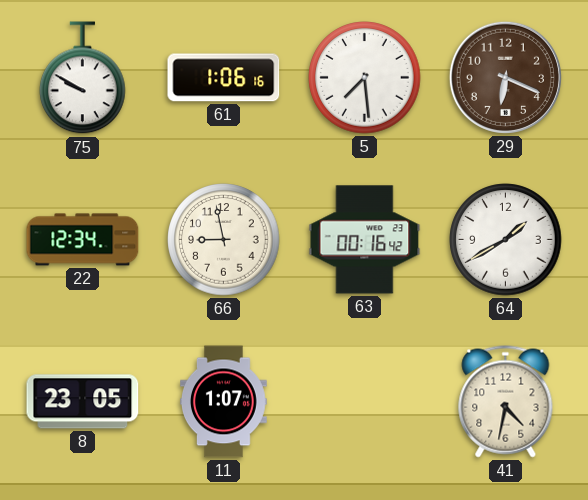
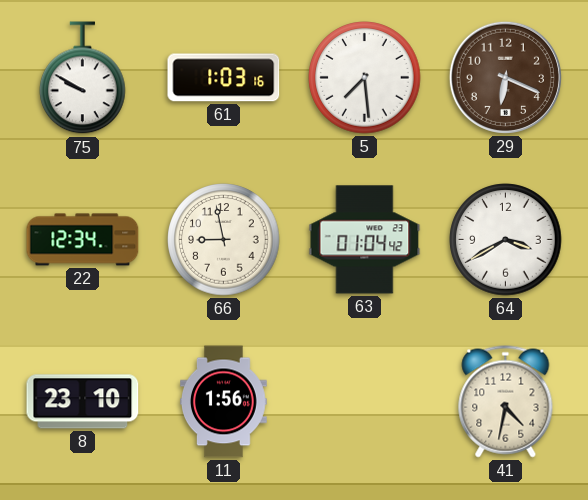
61: 1:06 -> 1:03
63: 00:16 -> 01:04
64: 1:40 -> 3:40
8: 23:05 -> 23:10
11: 1:07 -> 1:56
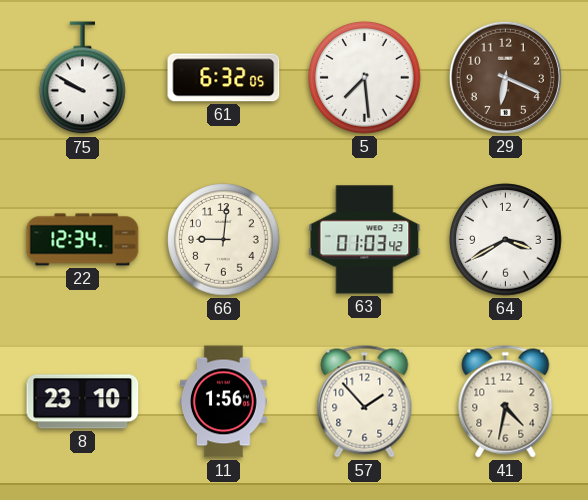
61: 1:03 -> 6:32
66: 8:58 -> 9:01
63: 01:04 -> 01:03
57: none -> 1:53
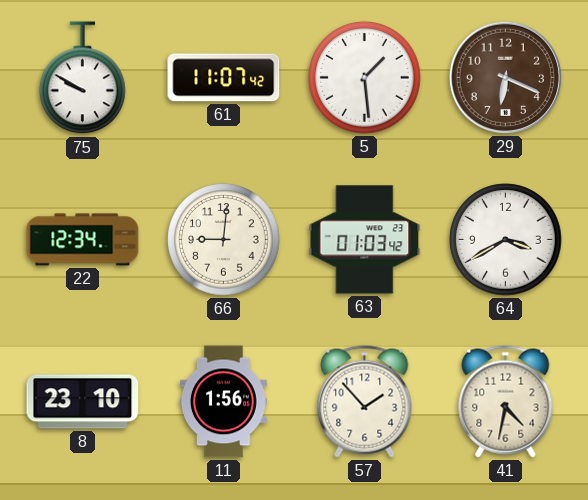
61: 6:32 -> 11:07
5: 7:29 -> 1:29
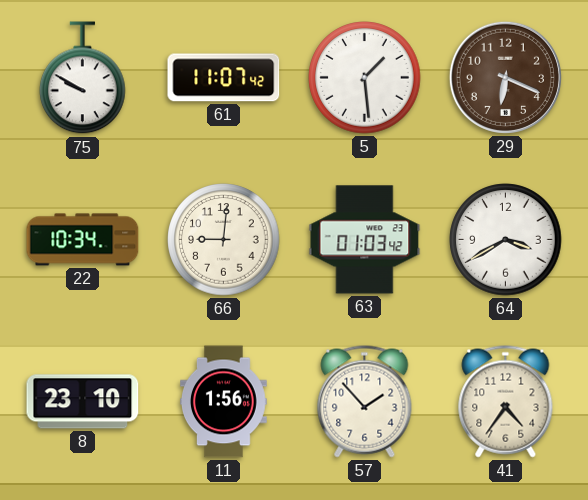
22: 12:34 -> 10:34
41: 4:32 -> 4:36
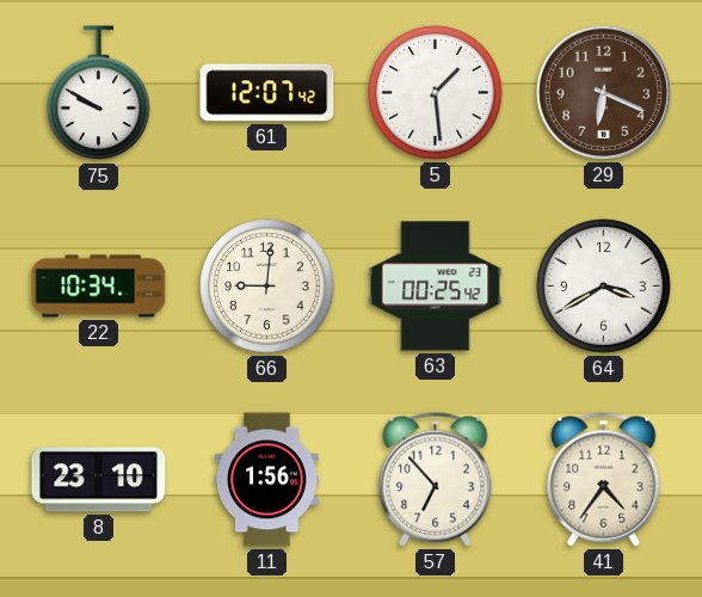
61: 11:07 -> 12:07
63: 01:03 -> 00:25
57: 1:53 -> 6:53
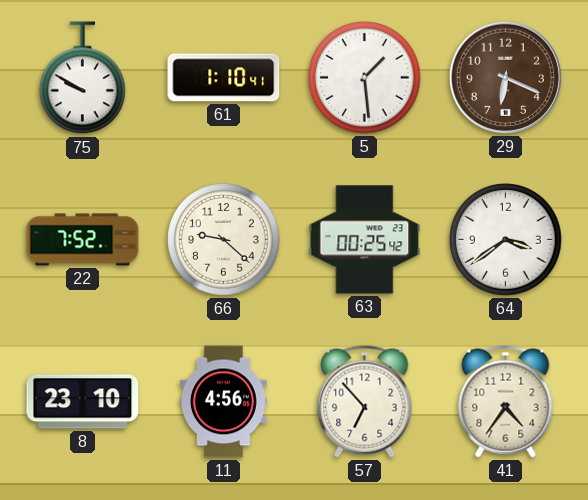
61: 12:07 -> 1:10
22: 10:34 -> 7:52
66: 9:01 -> 9:22
64: 3:40 -> 3:39
11: 1:56 -> 4:56
